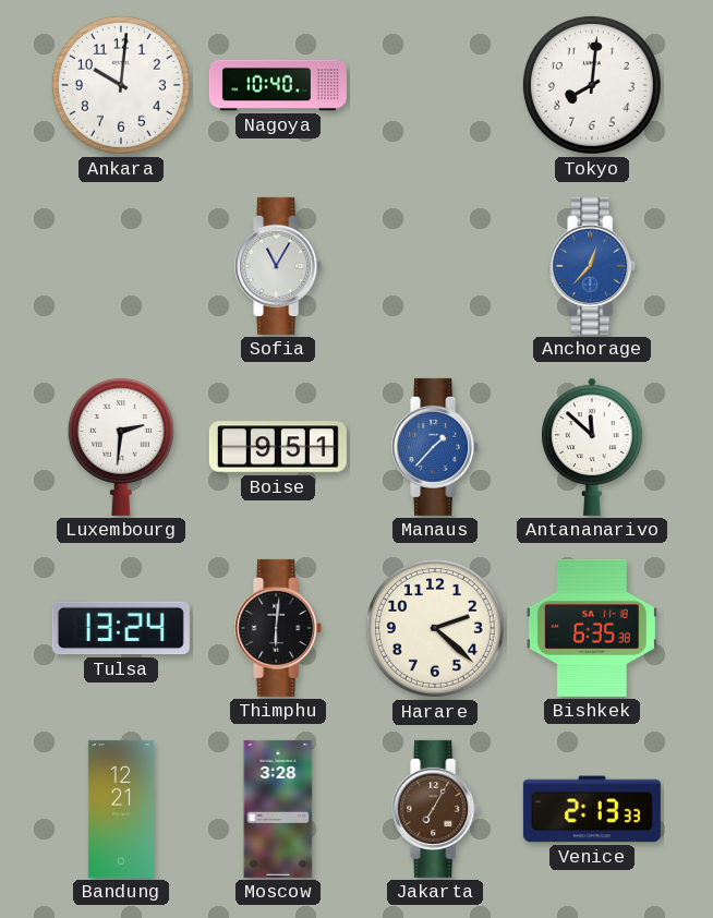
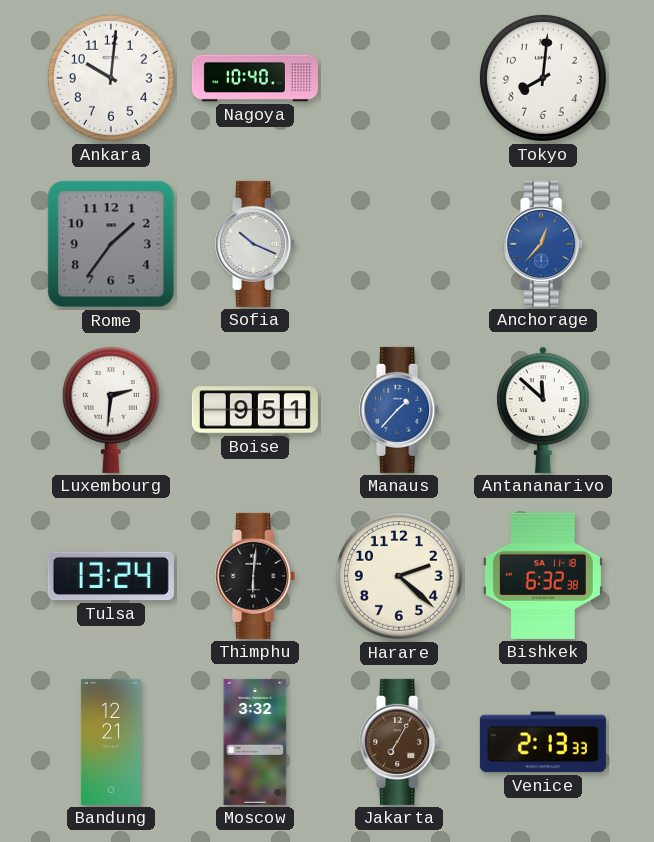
Rome: none -> 1:36
Sofia: 11:05 -> 10:19
Bishkek: 6:35 -> 6:32
Moscow: 3:28 -> 3:32
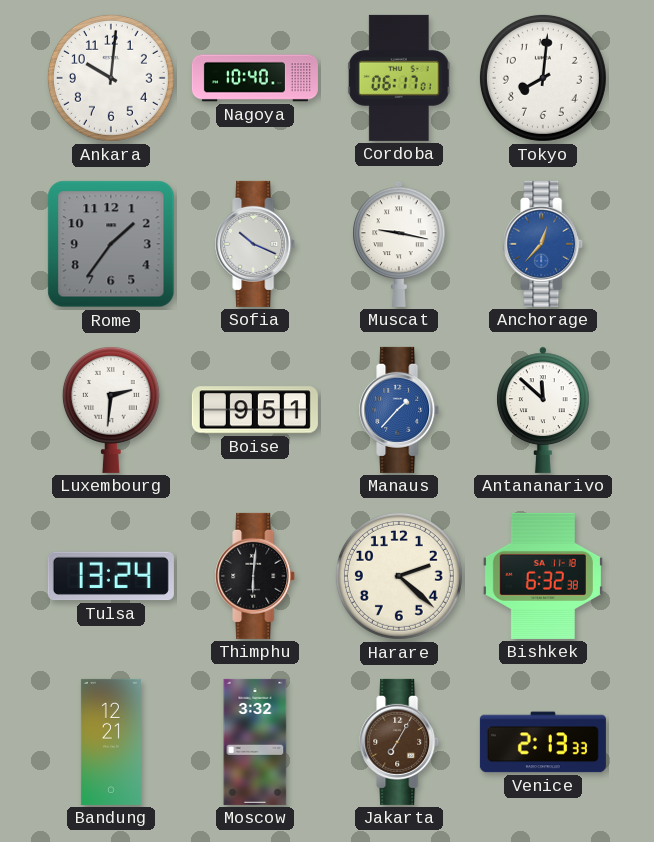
Cordoba: none -> 06:17
Muscat: none -> 9:17
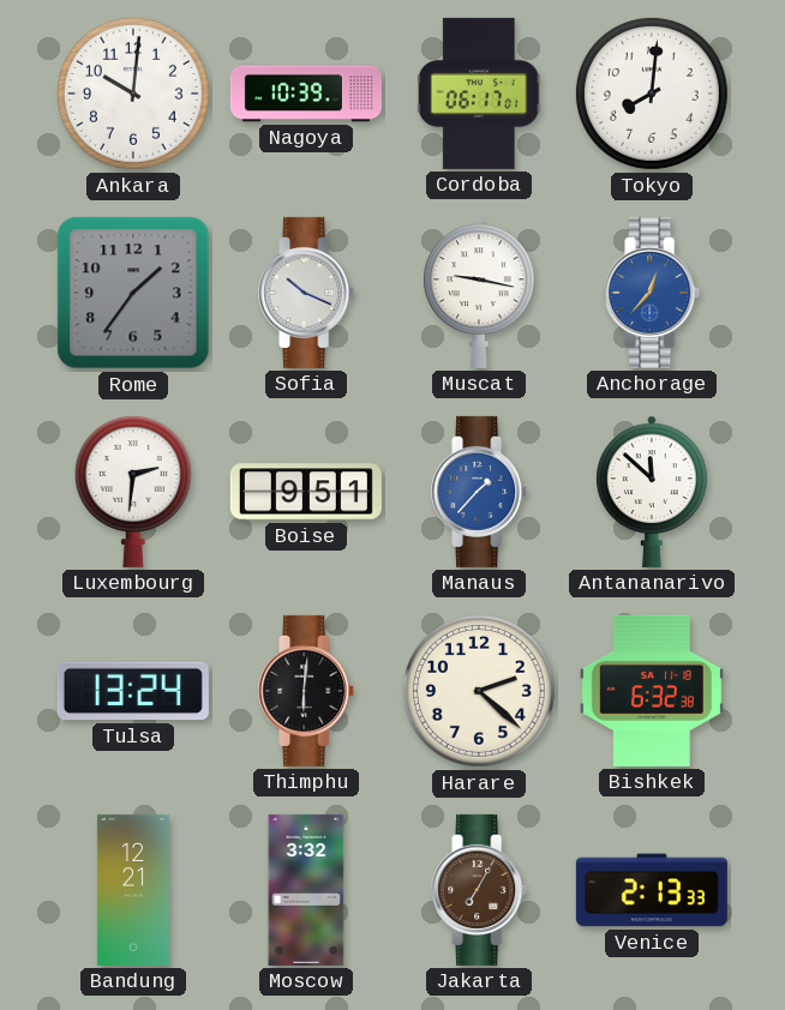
Nagoya: 10:40 -> 10:39
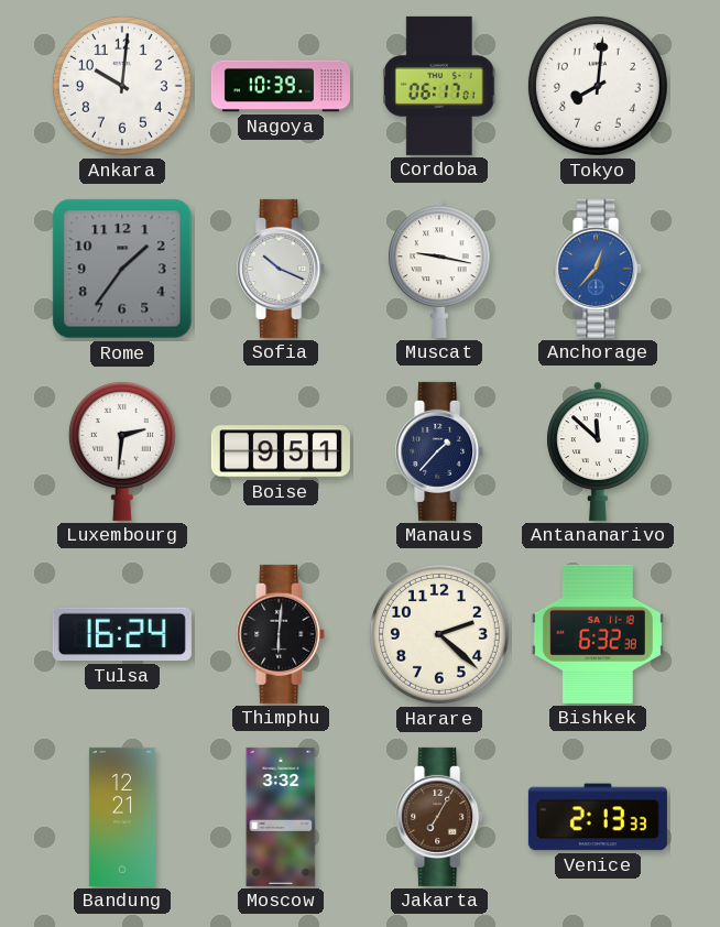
Manaus dial: blue -> navy
Tulsa: 13:24 -> 16:24
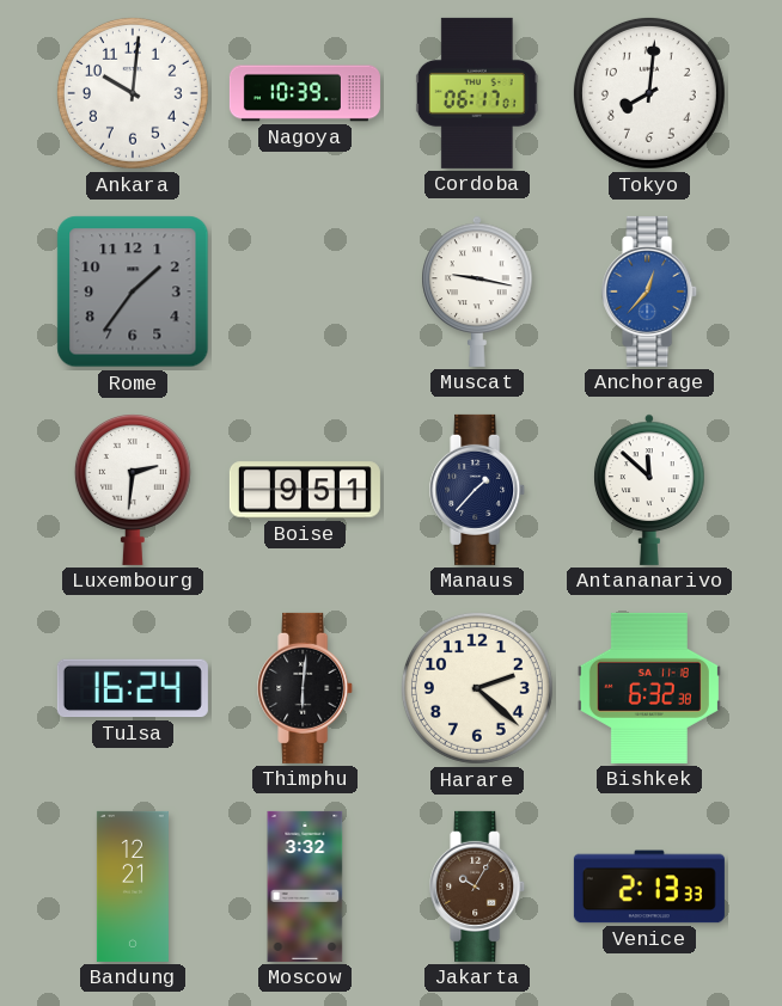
Sofia: 10:19 -> none
Jakarta: 7:05 -> 10:05
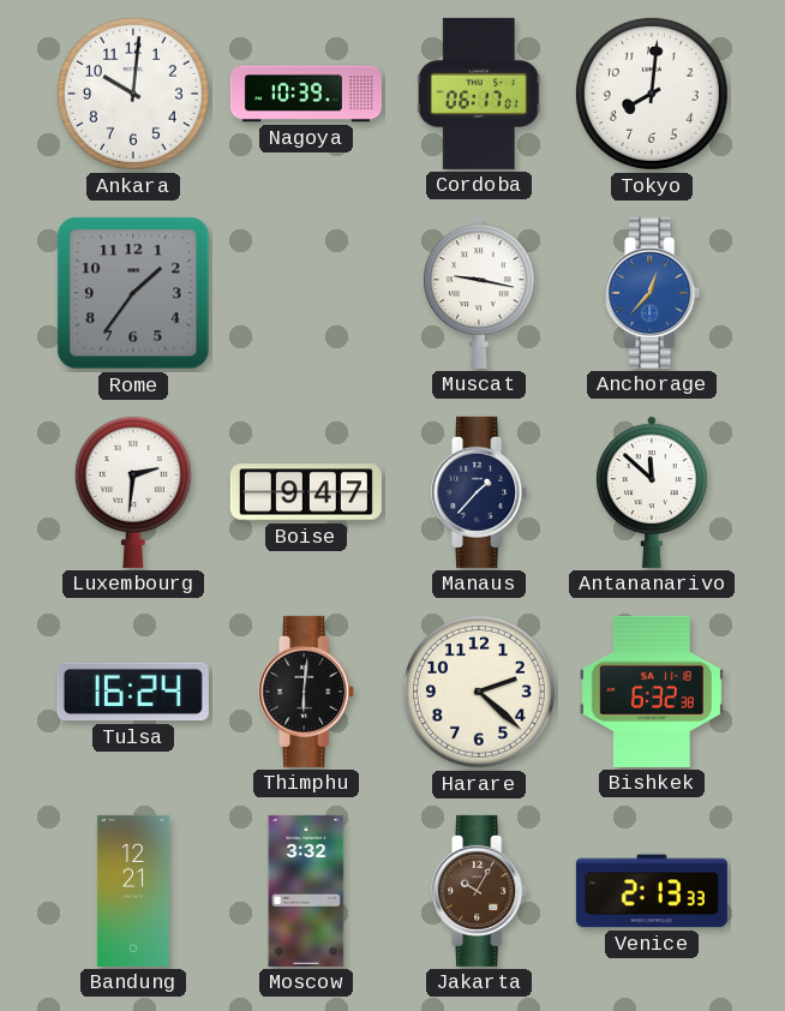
Boise: 9:51 -> 9:47
